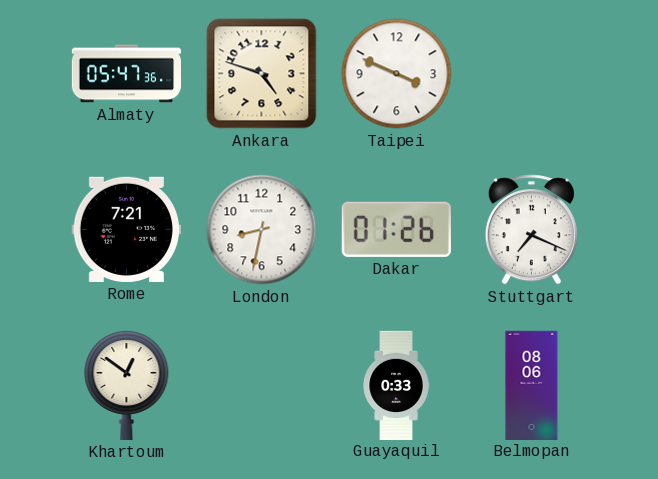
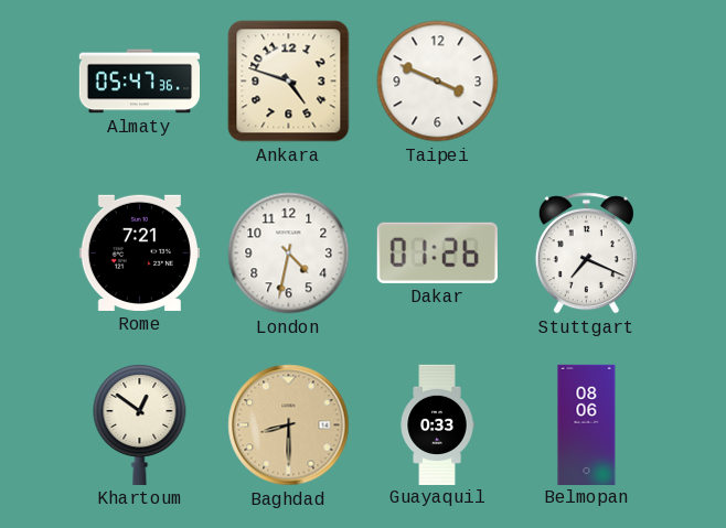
London: 8:32 -> 4:32
Baghdad: none -> 8:30
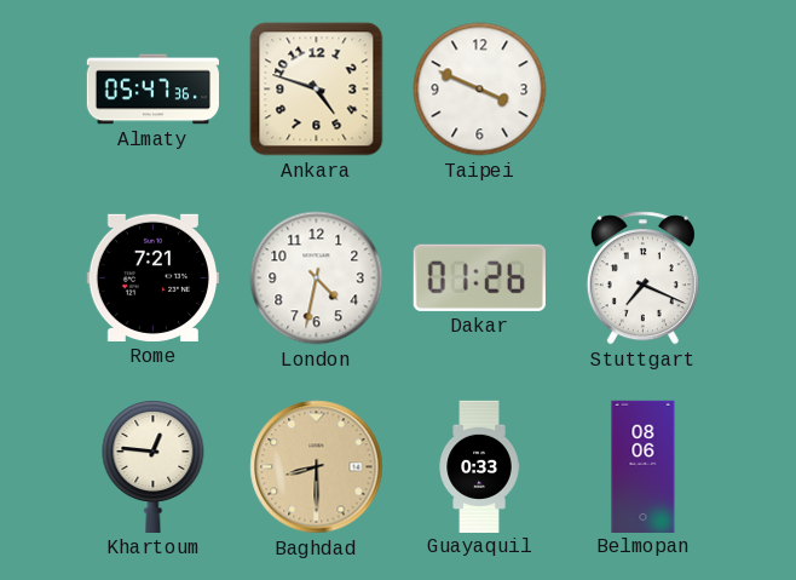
Khartoum: 12:51 -> 12:46
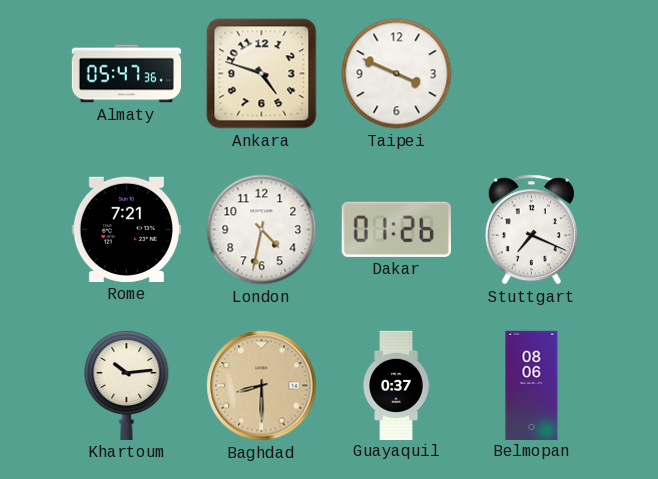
Khartoum: 12:46 -> 10:14
Guayaquil: 0:33 -> 0:37
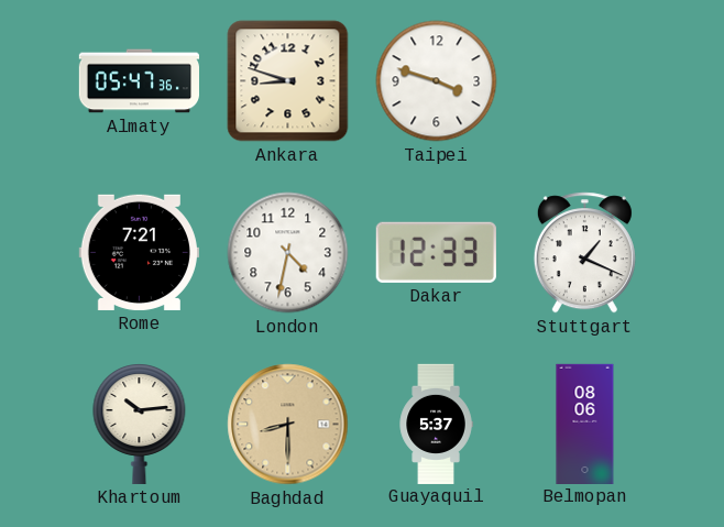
Ankara: 4:48 -> 8:48
Taipei: 3:49 -> 3:48
Dakar: 01:26 -> 12:33
Stuttgart: 7:19 -> 1:19
Guayaquil: 0:37 -> 5:37
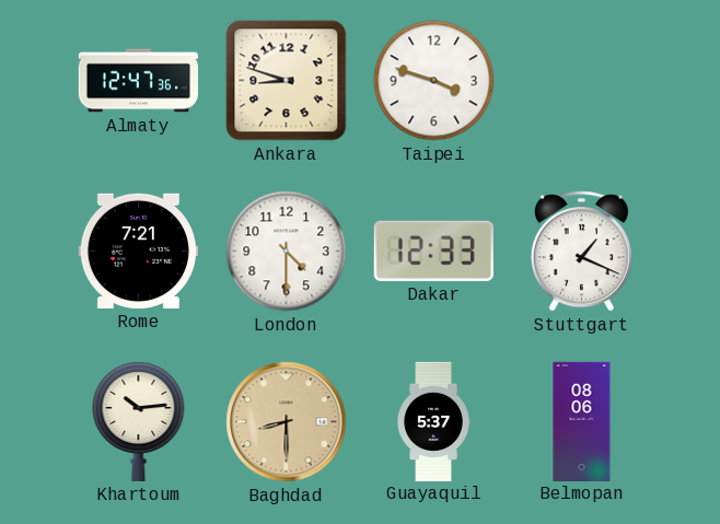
Almaty: 05:47 -> 12:47
London: 4:32 -> 4:30
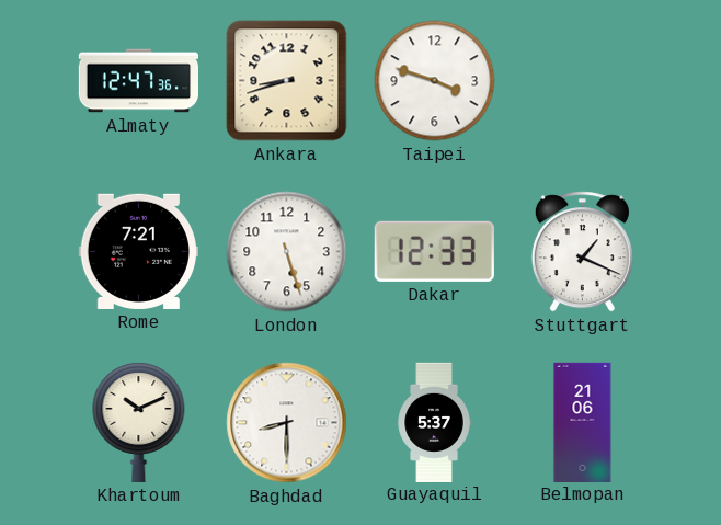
Ankara: 8:48 -> 8:42
London: 4:30 -> 5:27
Khartoum: 10:14 -> 10:11
Baghdad dial: champagne -> white
Belmopan: 08:06 -> 21:06
